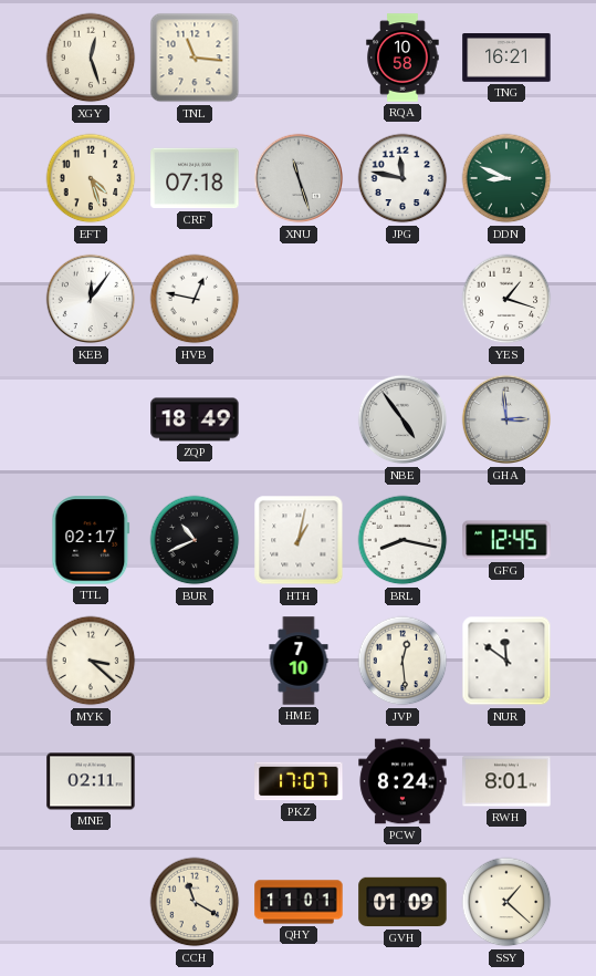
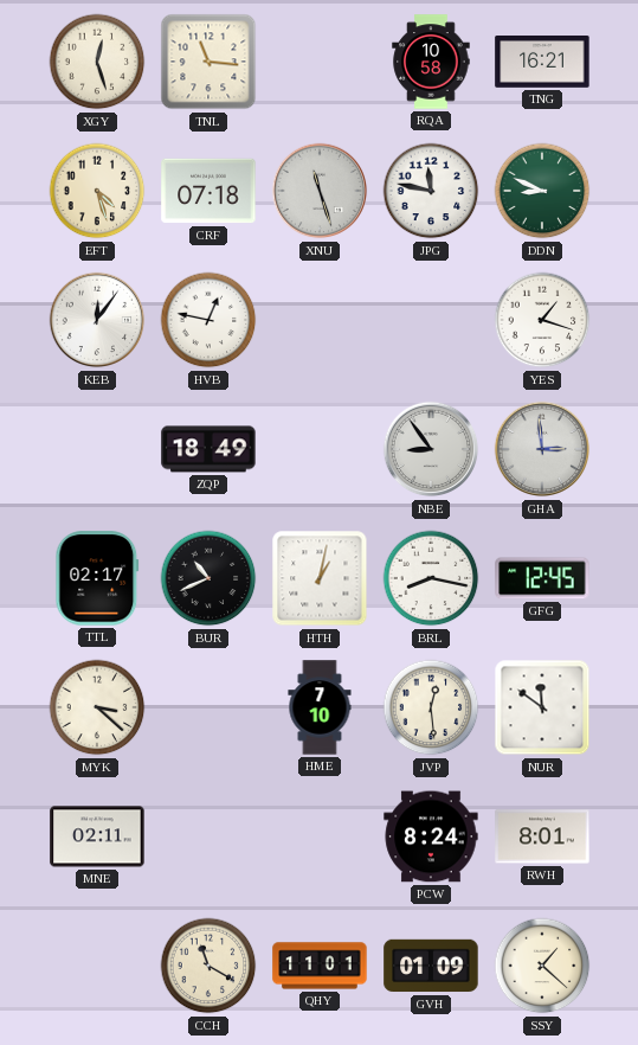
NBE: 4:54 -> 8:54
PKZ: 17:07 -> none
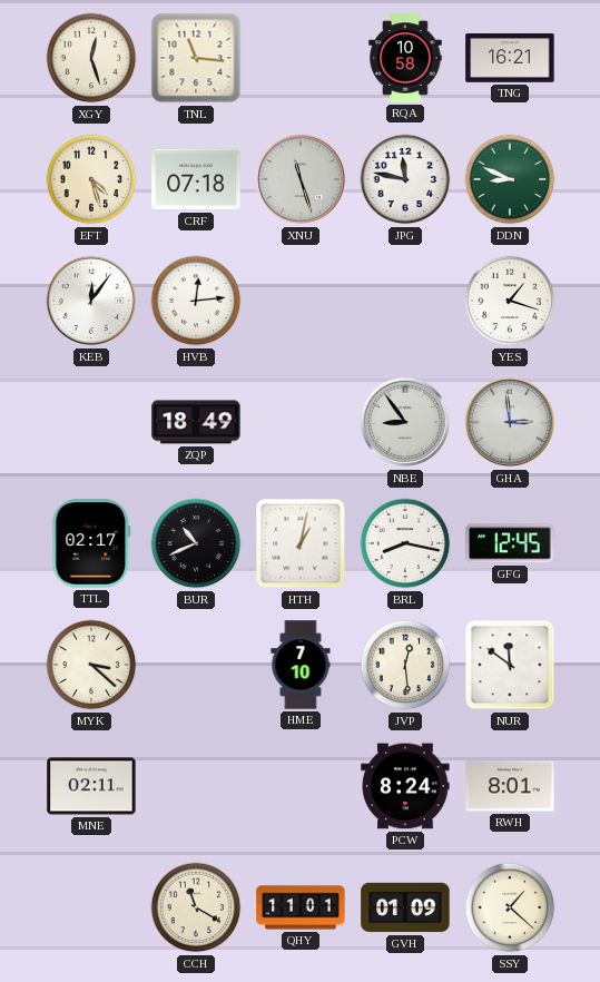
HVB: 12:47 -> 12:14
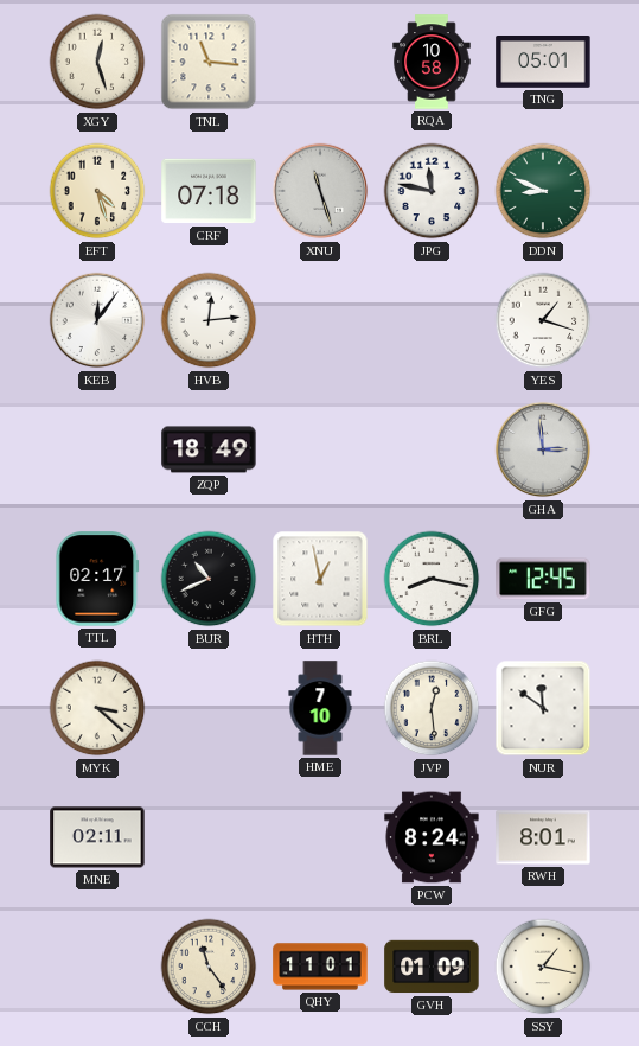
TNG: 16:21 -> 05:01
NBE: 8:54 -> none
HTH: 1:02 -> 12:58
CCH: 11:20 -> 11:24
SSY: 1:22 -> 1:17
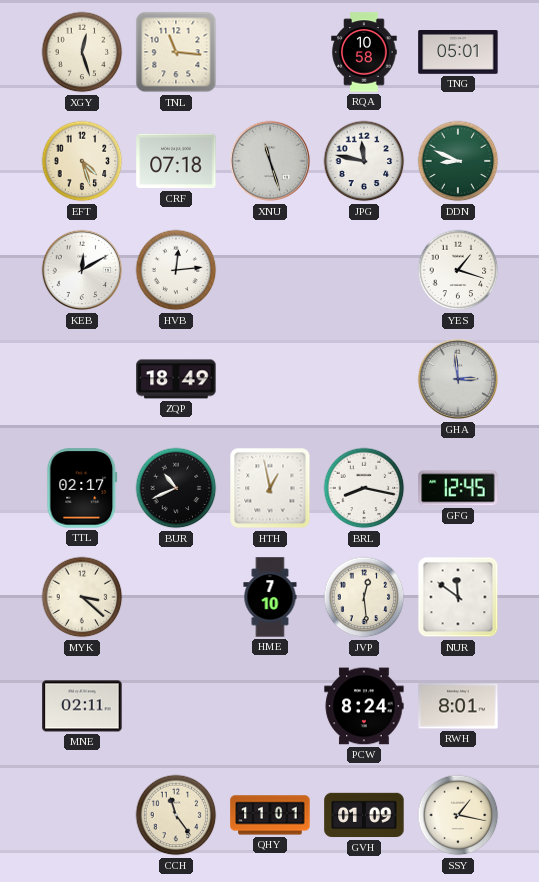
KEB: 12:06 -> 12:10
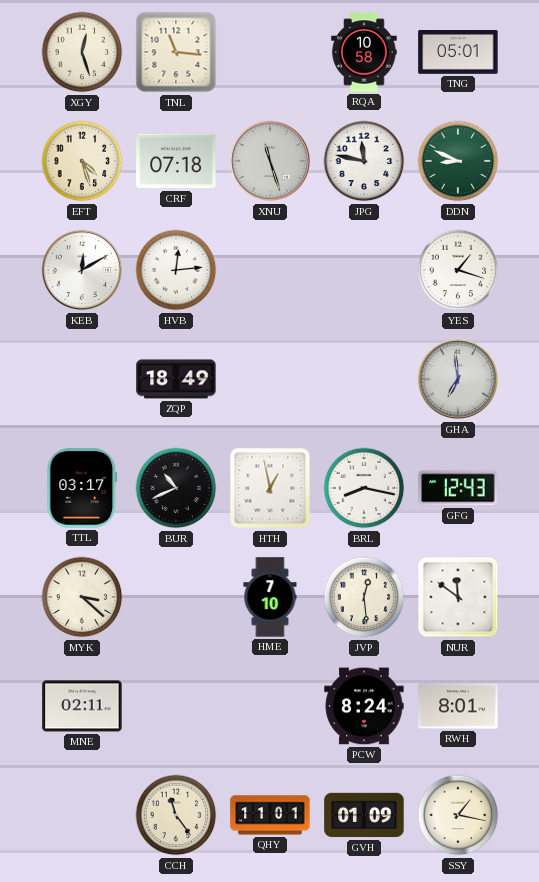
GHA: 2:59 -> 6:59
TTL: 02:17 -> 03:17
GFG: 12:45 -> 12:43
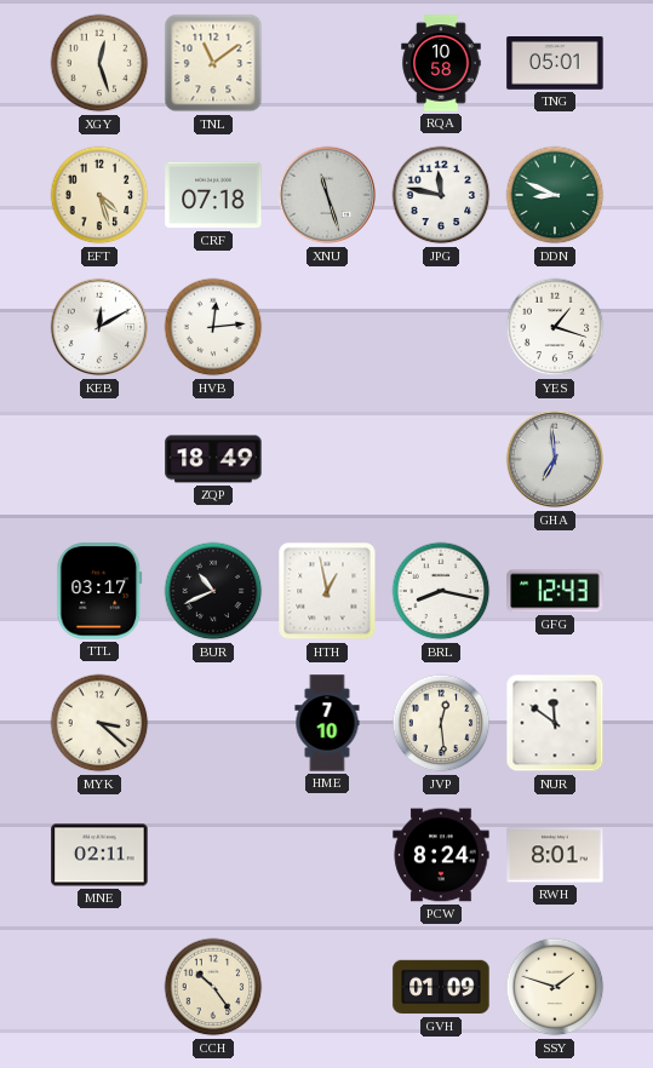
TNL: 11:16 -> 11:09
CCH: 11:24 -> 10:24
QHY: 11:01 -> none
SSY: 1:17 -> 1:48
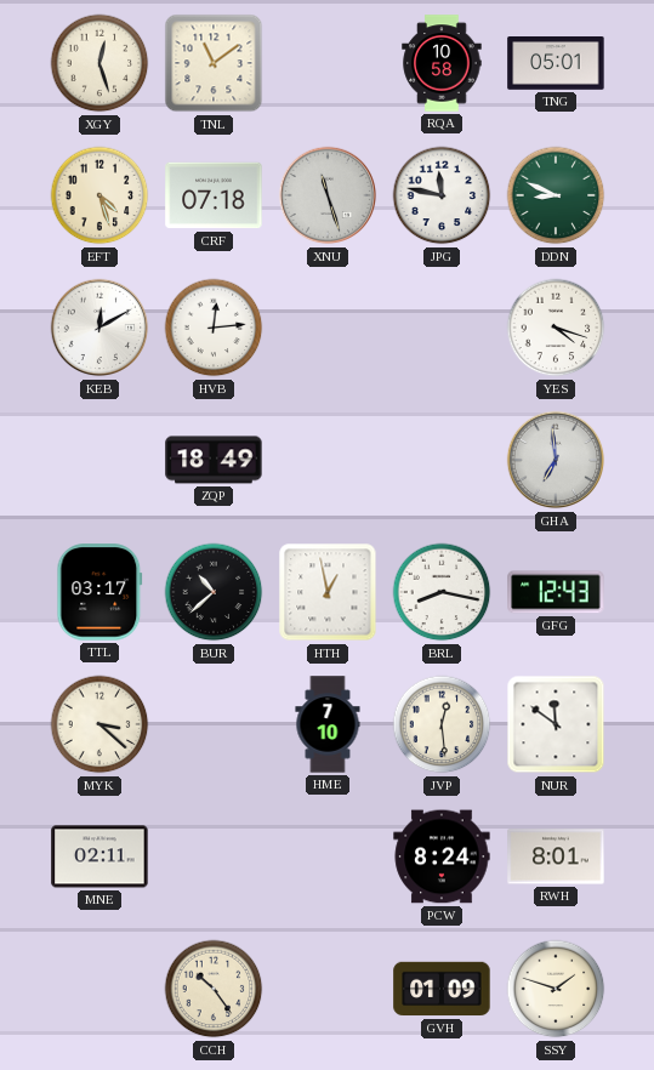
YES: 1:18 -> 4:18
BUR: 10:41 -> 10:38
